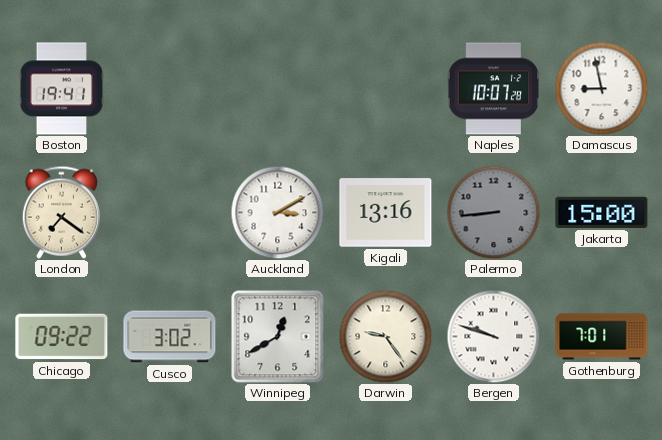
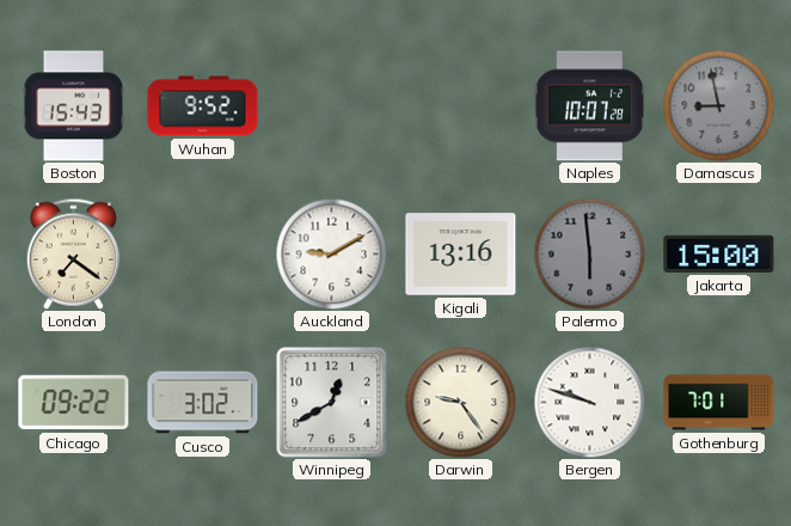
Boston: 19:41 -> 15:43
Wuhan: none -> 9:52
Damascus dial: white -> grey
Auckland: 3:10 -> 9:10
Palermo: 8:44 -> 5:59
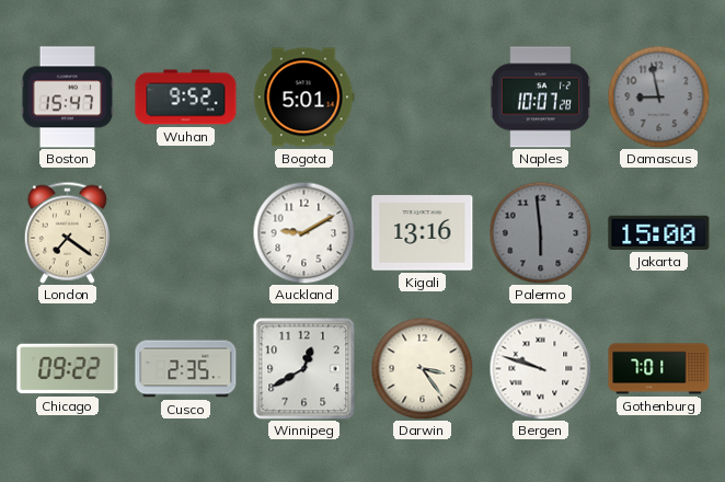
Boston: 15:43 -> 15:47
Bogota: none -> 5:01
Cusco: 3:02 -> 2:35
Darwin: 9:24 -> 3:24
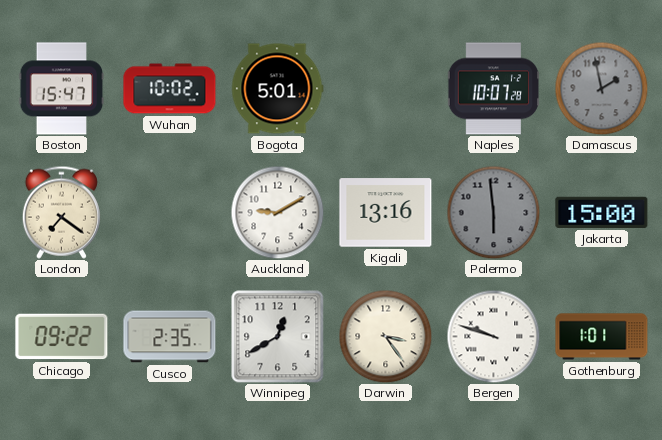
Wuhan: 9:52 -> 10:02
Damascus: 8:58 -> 1:58
Gothenburg: 7:01 -> 1:01
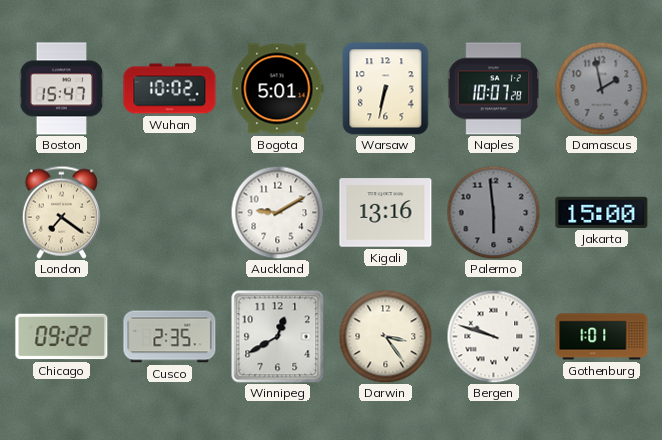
Warsaw: none -> 6:32
